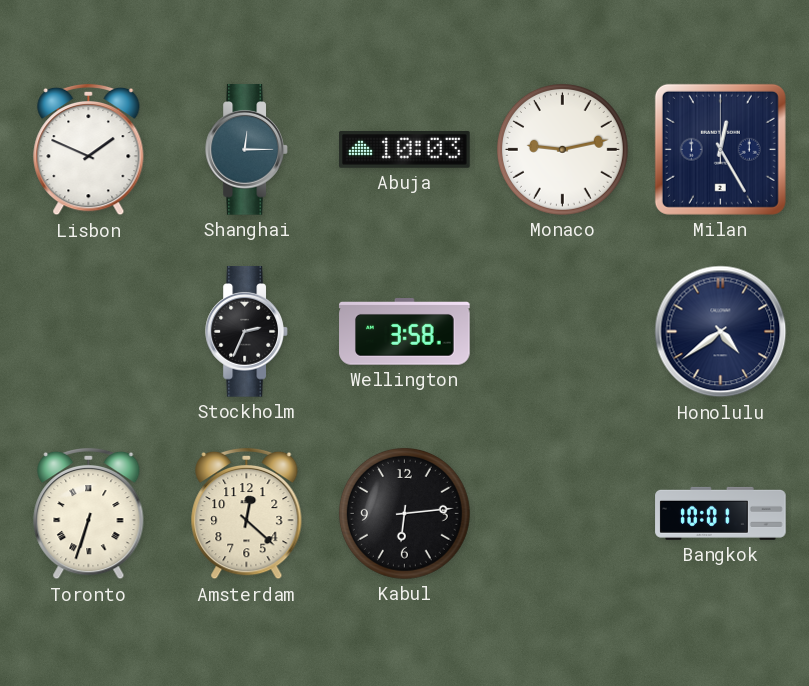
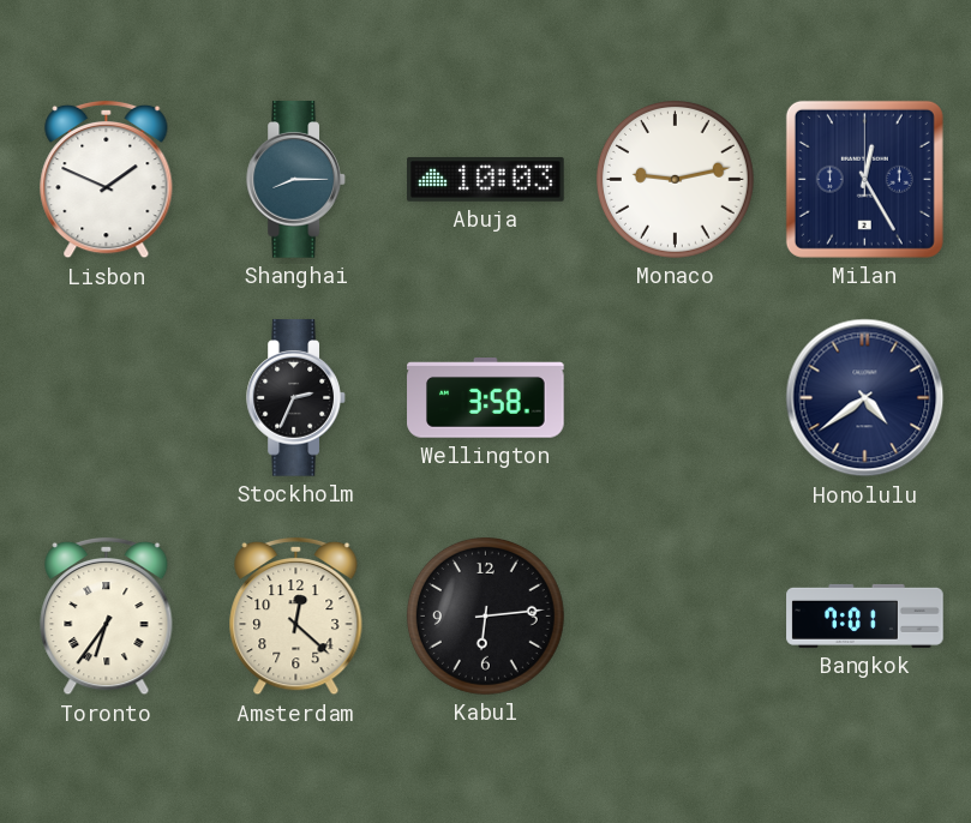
Shanghai: 12:15 -> 8:15
Toronto: 6:33 -> 6:36
Bangkok: 10:01 -> 7:01
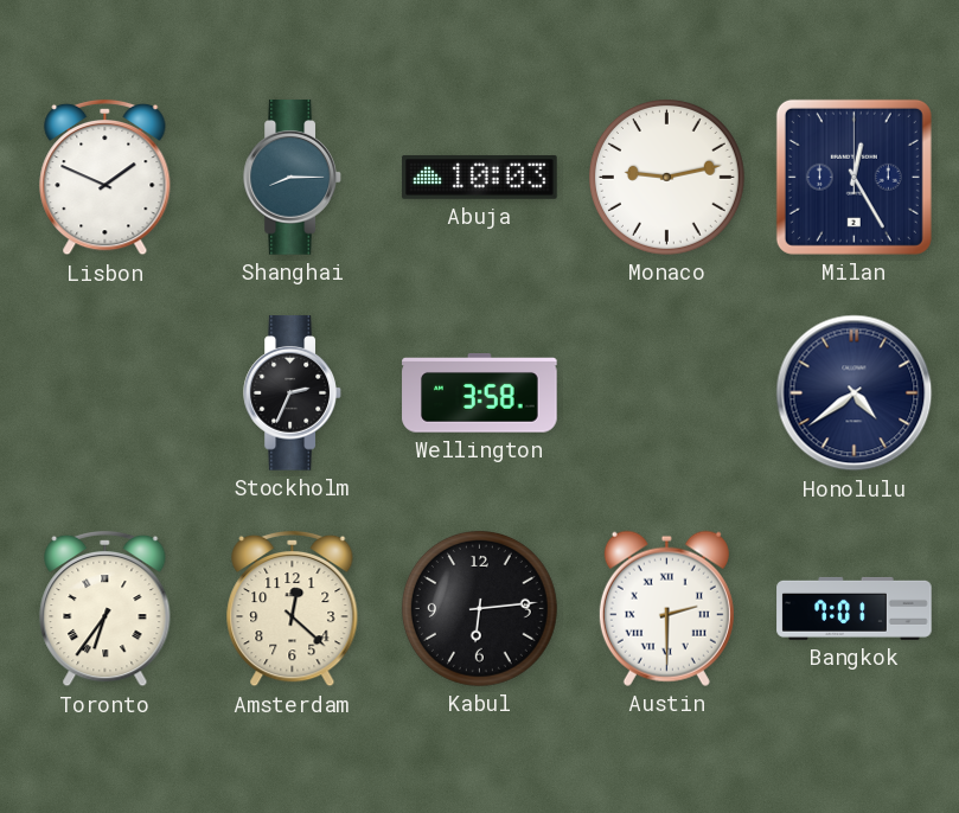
Austin: none -> 2:30
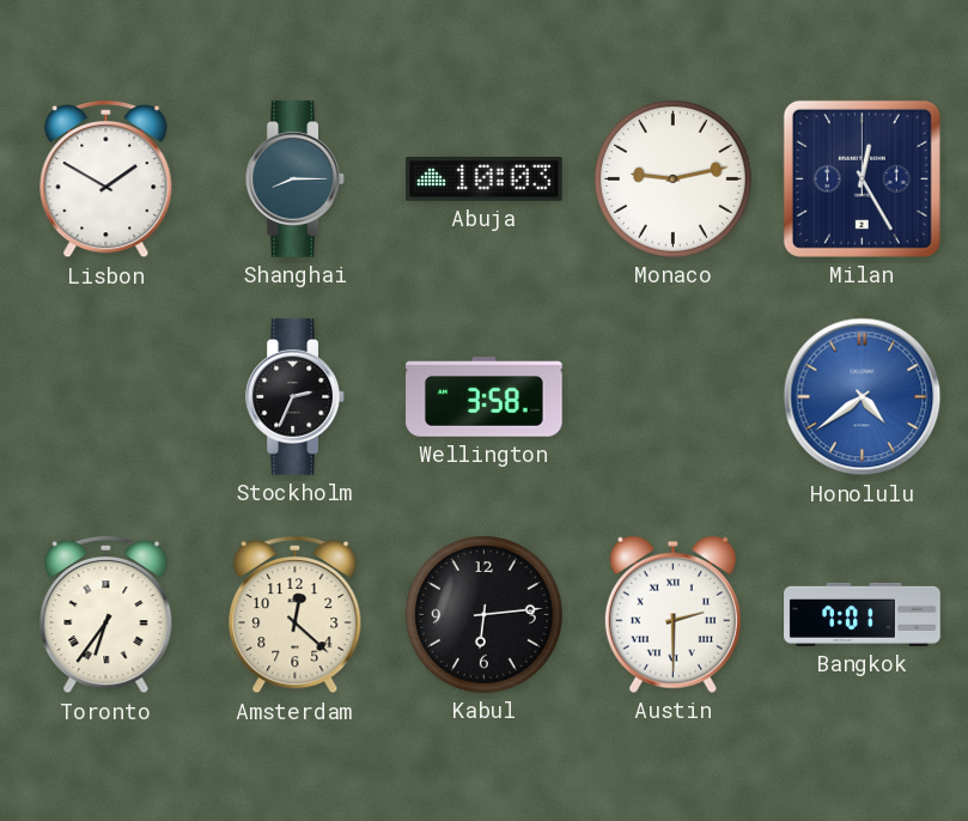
Lisbon: 1:49 -> 1:50
Honolulu dial: navy -> blue
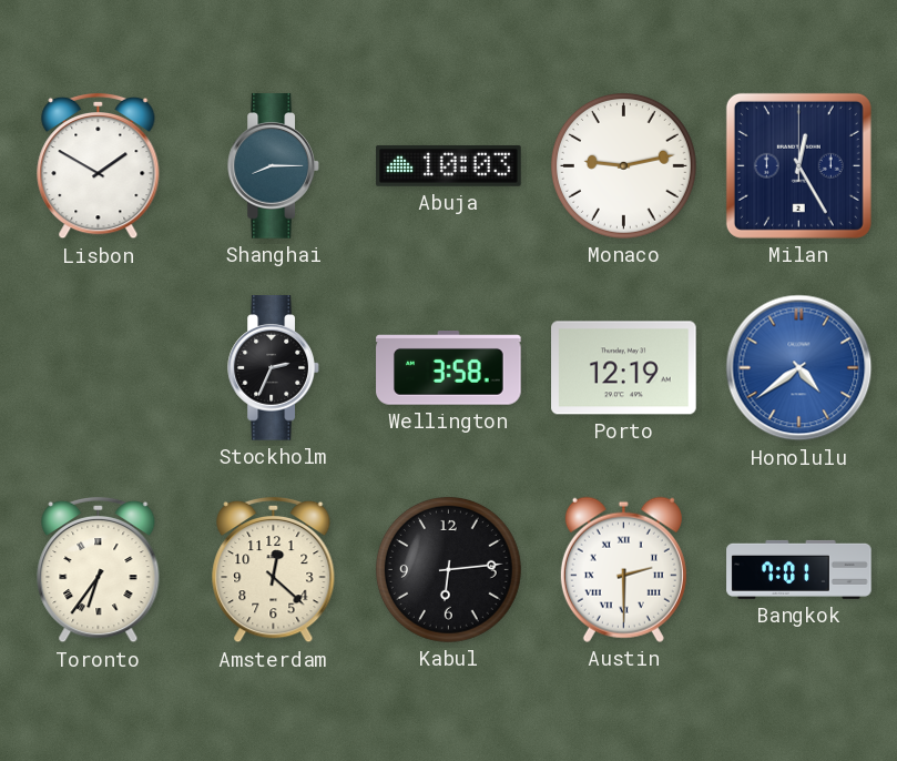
Porto: none -> 12:19
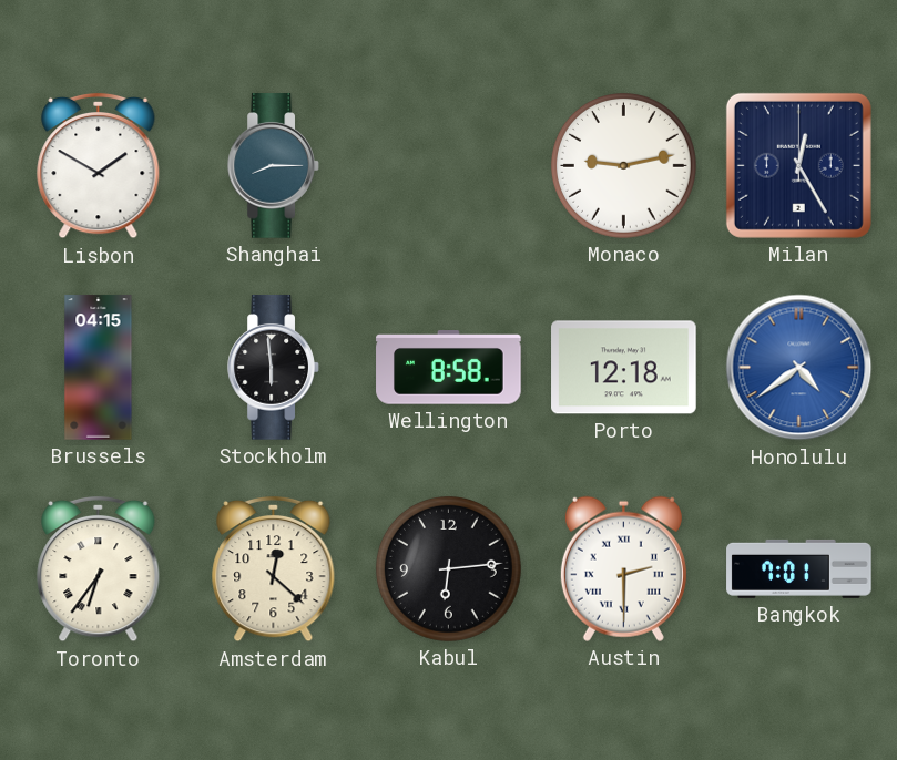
Abuja: 10:03 -> none
Brussels: none -> 04:15
Stockholm: 2:34 -> 5:59
Wellington: 3:58 -> 8:58
Porto: 12:19 -> 12:18
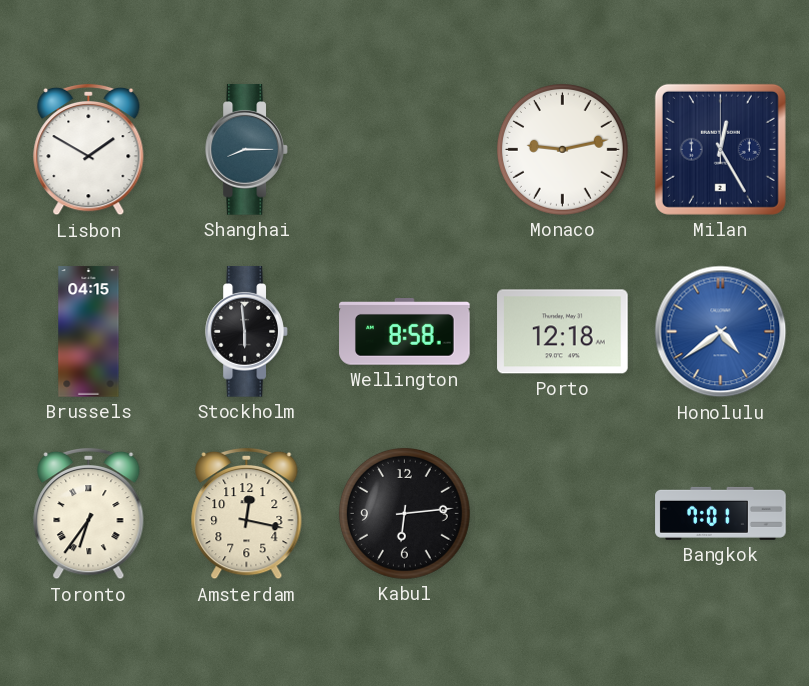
Amsterdam: 12:22 -> 12:17
Austin: 2:30 -> none
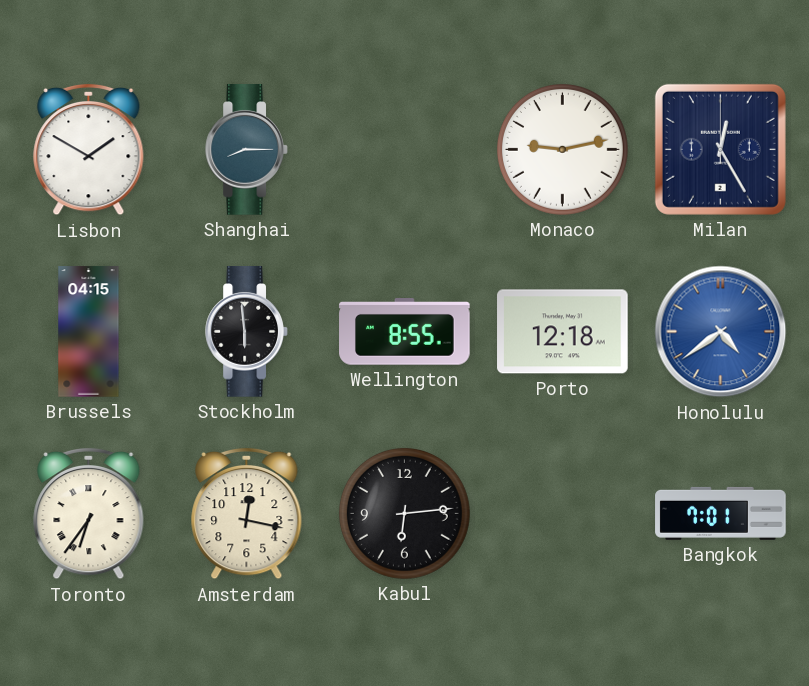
Wellington: 8:58 -> 8:55
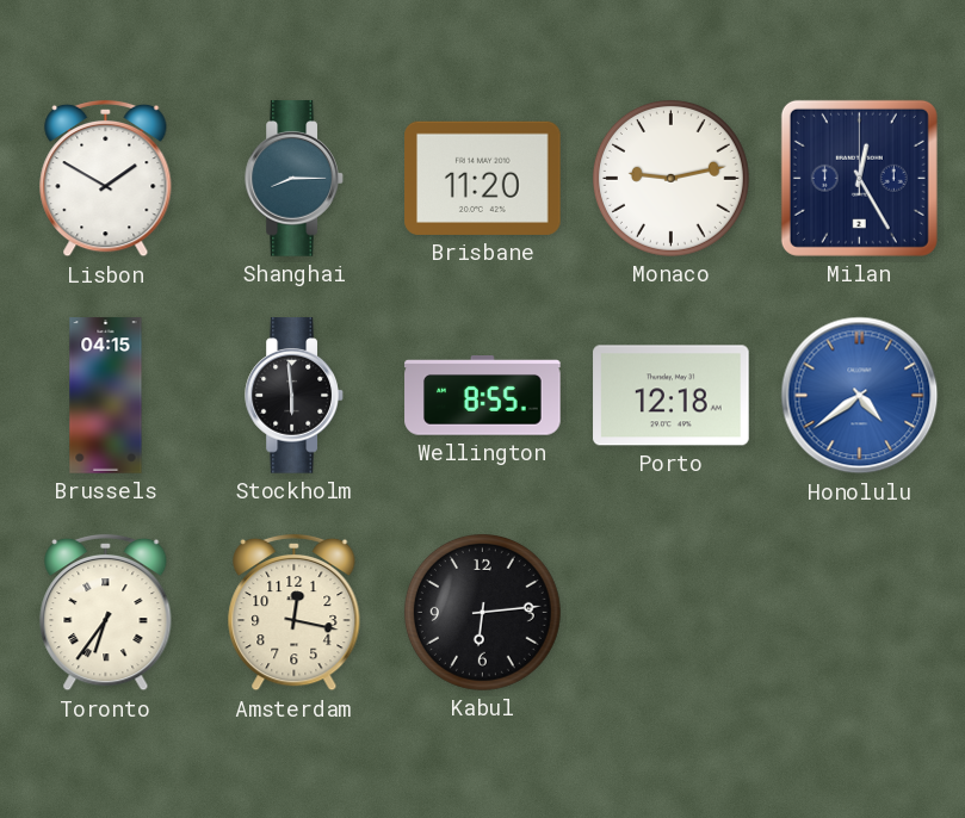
Brisbane: none -> 11:20
Bangkok: 7:01 -> none
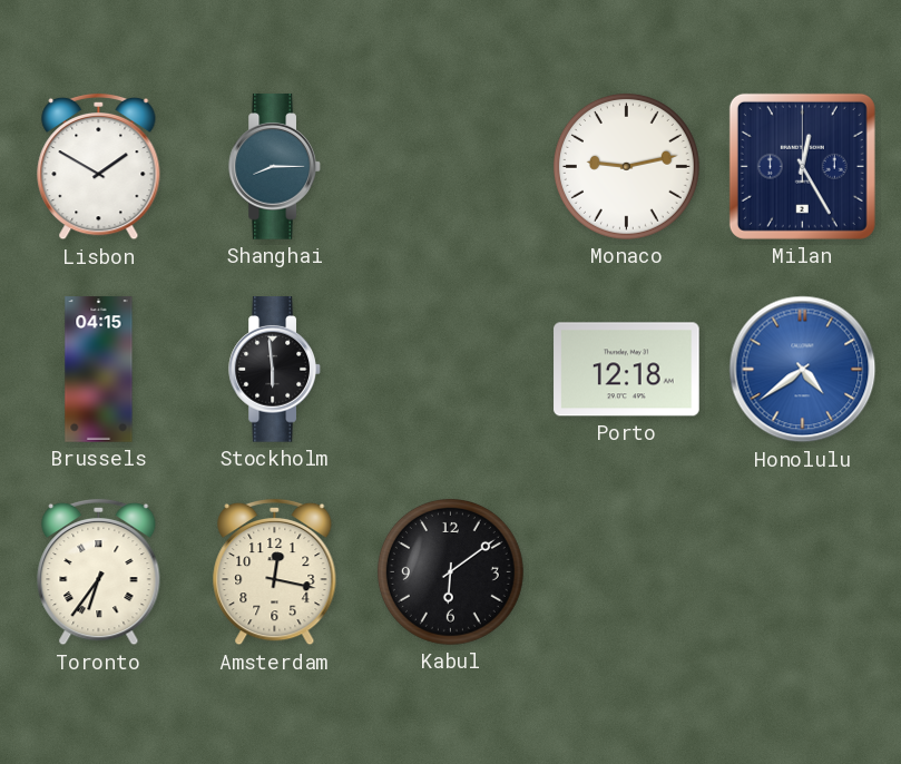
Brisbane: 11:20 -> none
Wellington: 8:55 -> none
Kabul: 6:14 -> 6:09
